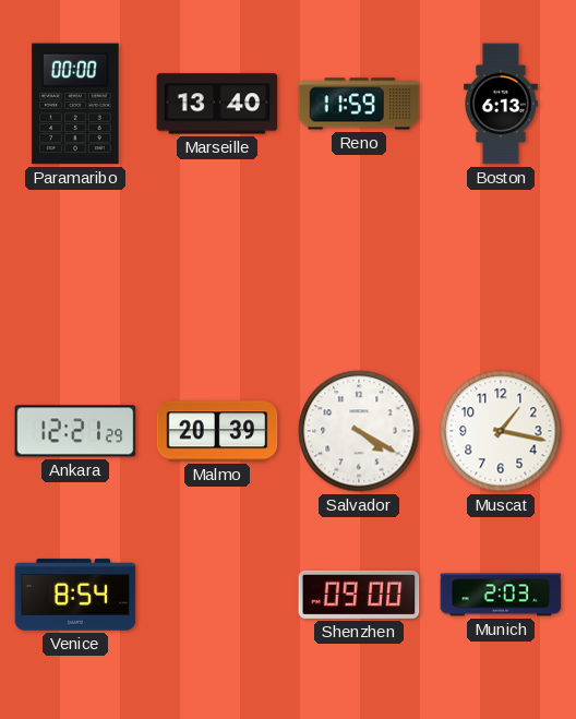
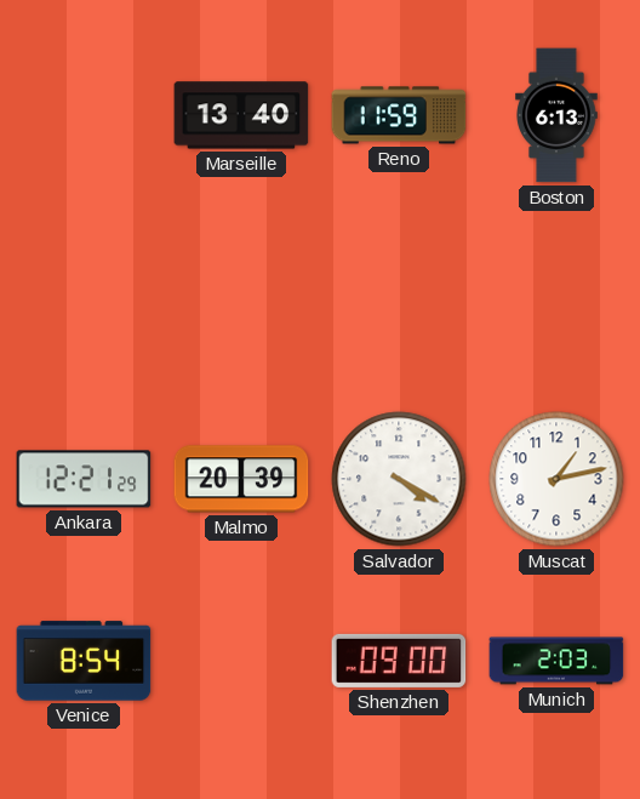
Paramaribo: 00:00 -> none
Muscat: 1:17 -> 1:13
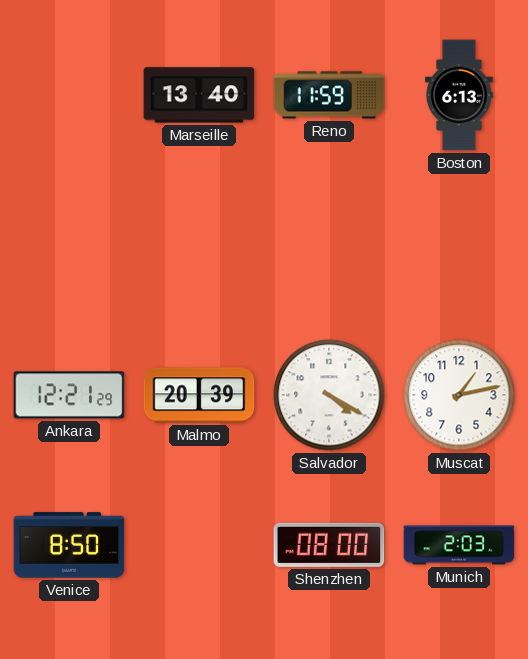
Venice: 8:54 -> 8:50
Shenzhen: 09:00 -> 08:00
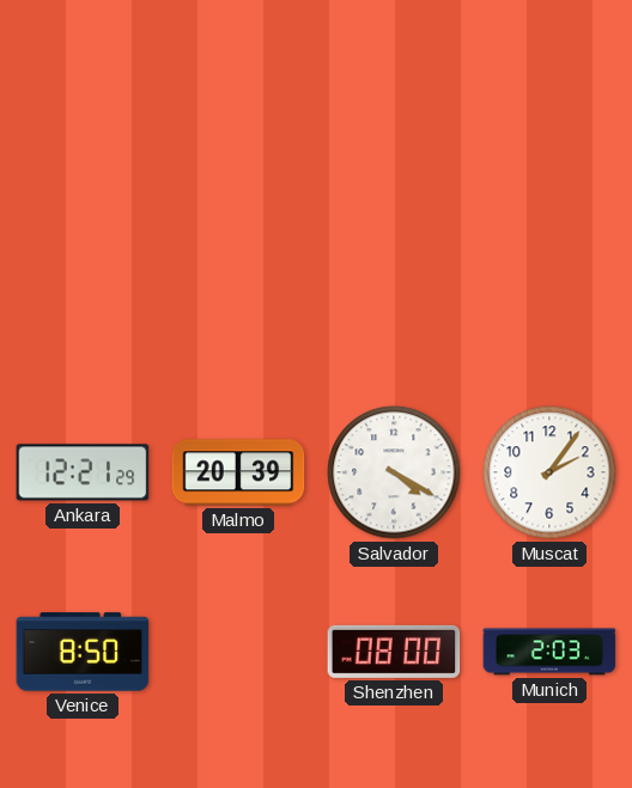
Marseille: 13:40 -> none
Reno: 11:59 -> none
Boston: 6:13 -> none
Muscat: 1:13 -> 2:06
